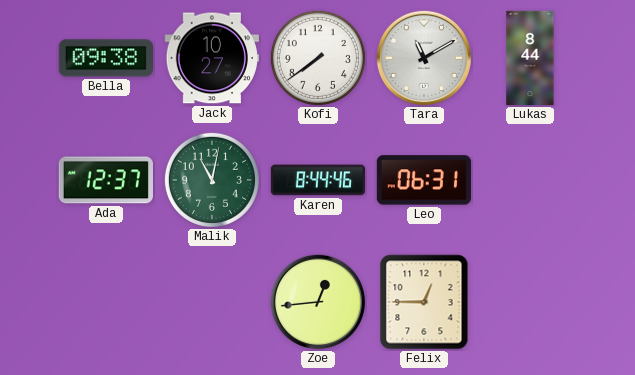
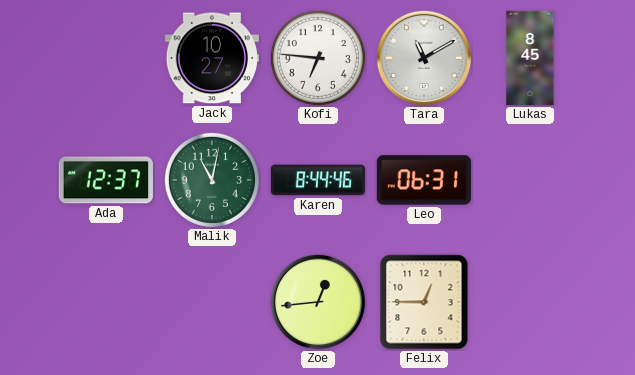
Bella: 09:38 -> none
Kofi: 7:39 -> 6:46
Lukas: 8:44 -> 8:45
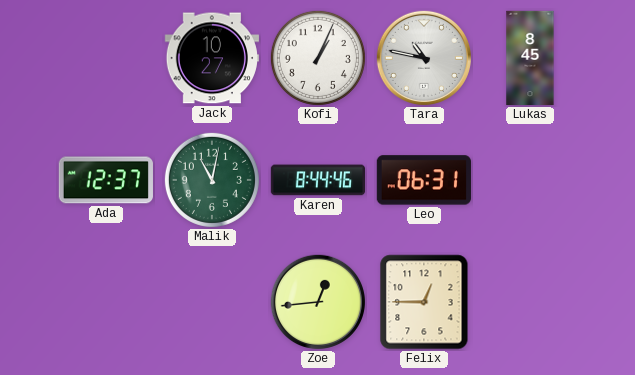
Kofi: 6:46 -> 1:04
Tara: 11:10 -> 10:47
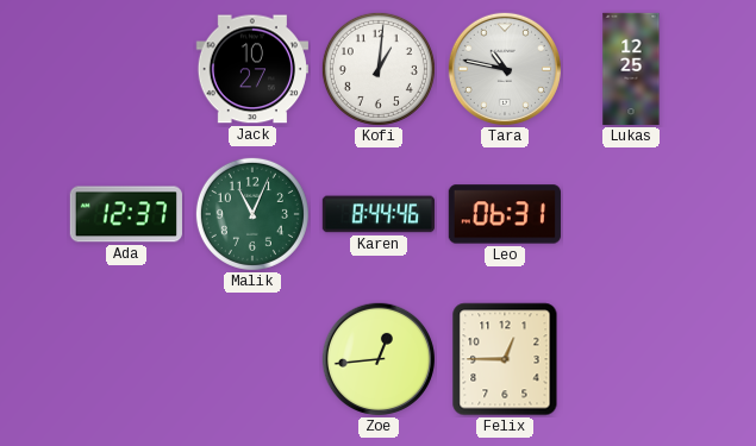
Kofi: 1:04 -> 1:01
Lukas: 8:45 -> 12:25
Malik: 11:02 -> 11:04
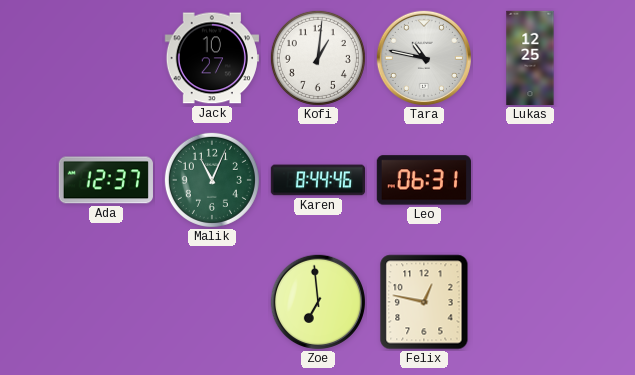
Zoe: 12:44 -> 6:59
Felix: 12:45 -> 12:47
